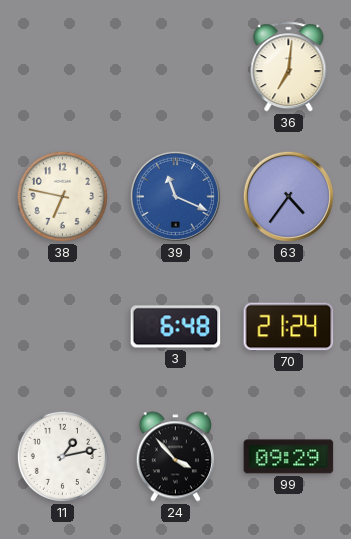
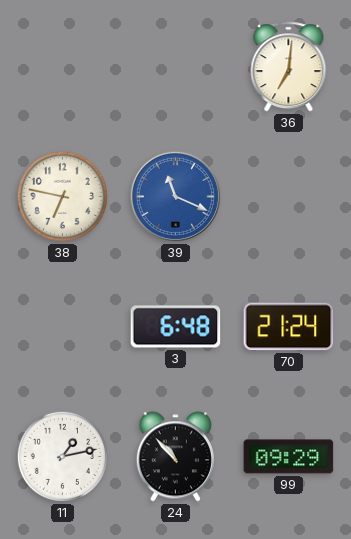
63: 4:36 -> none
24: 3:53 -> 10:53
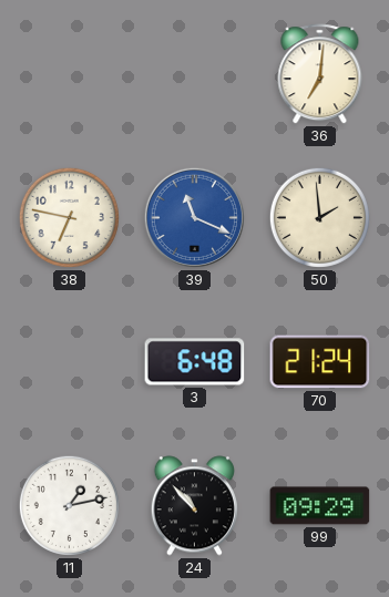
50: none -> 1:59
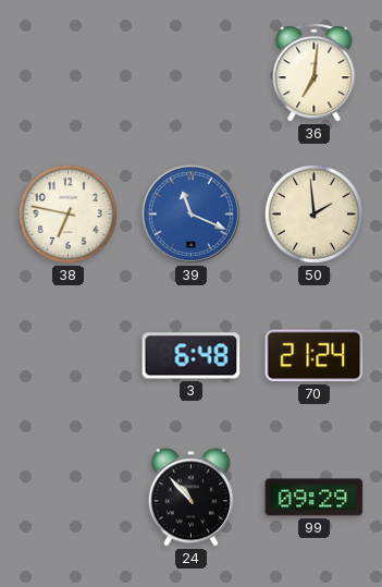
11: 1:13 -> none
